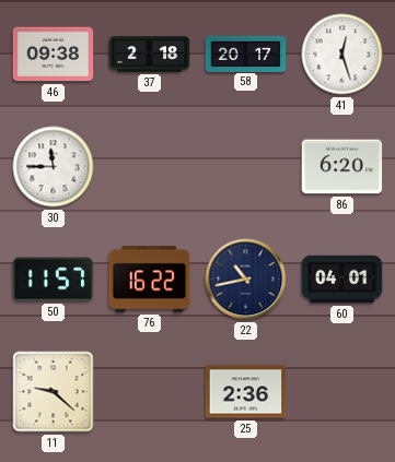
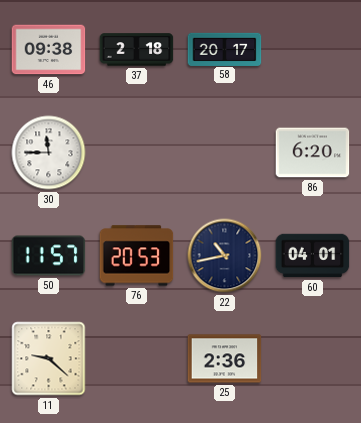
41: 12:27 -> none
76: 16:22 -> 20:53
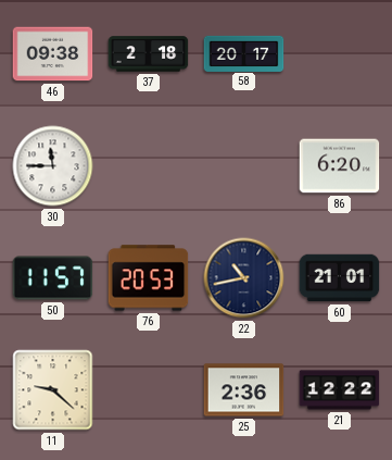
60: 04:01 -> 21:01
21: none -> 12:22
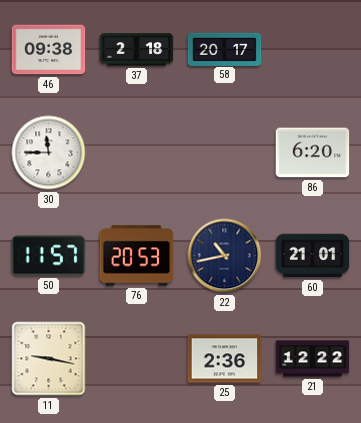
11: 9:22 -> 9:17
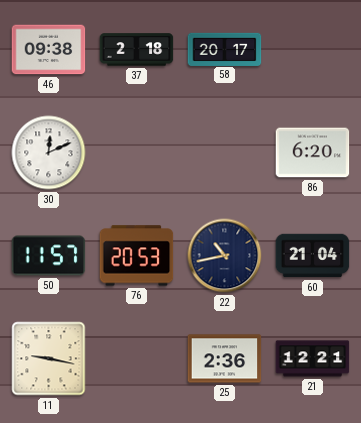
30: 11:45 -> 12:11
60: 21:01 -> 21:04
21: 12:22 -> 12:21
